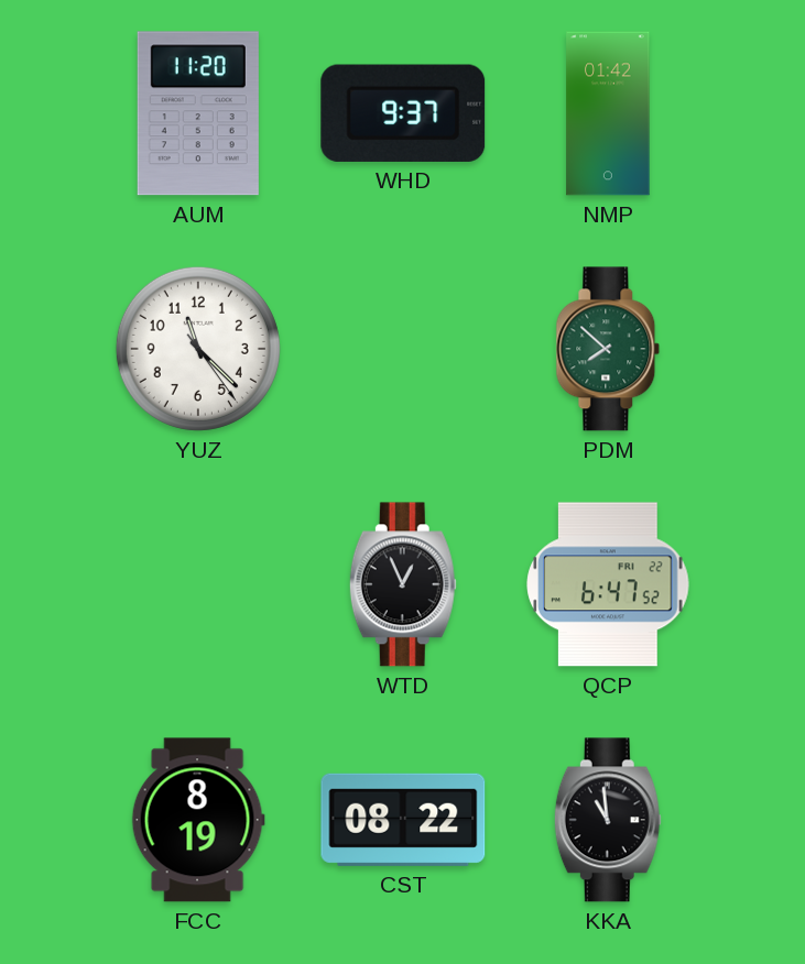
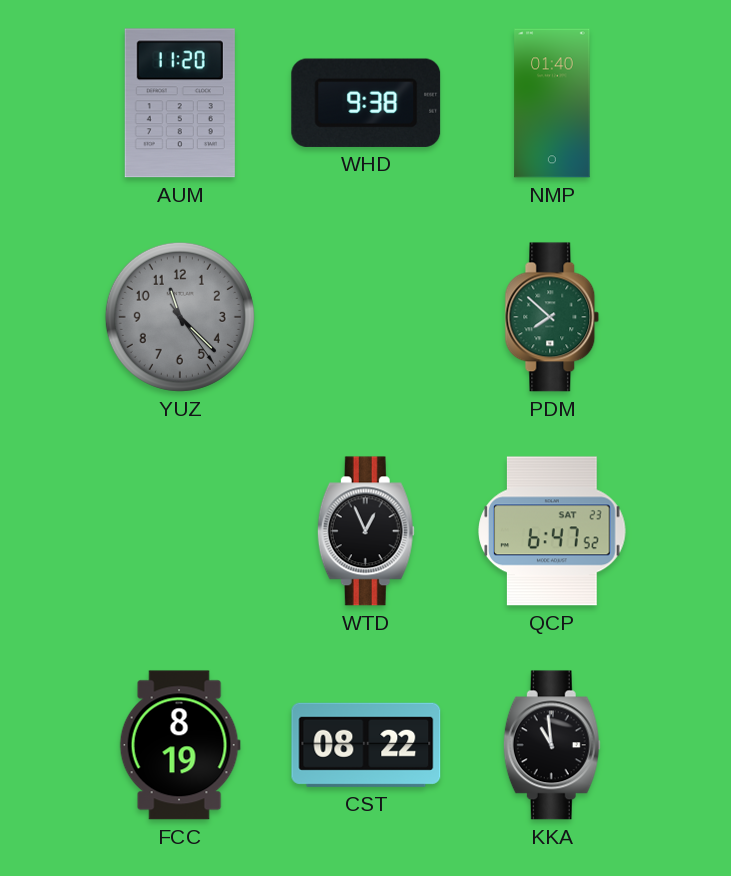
WHD: 9:37 -> 9:38
NMP: 01:42 -> 01:40
YUZ dial: white -> grey
QCP date: FRI 22 -> SAT 23
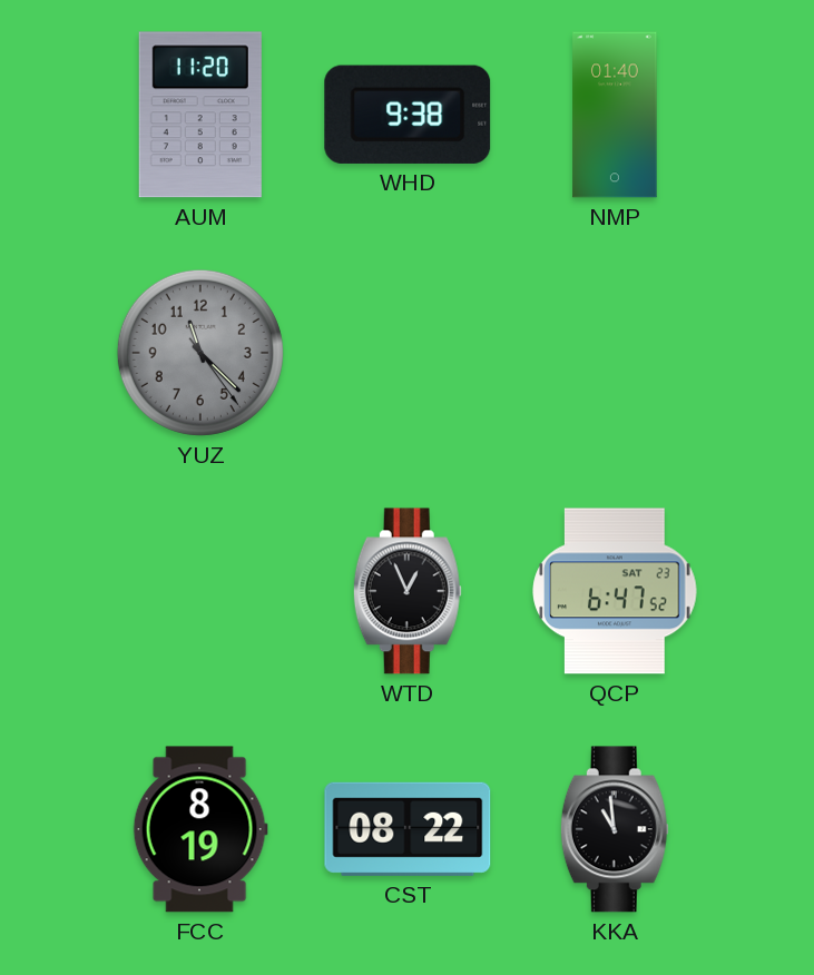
PDM: 7:52 -> none
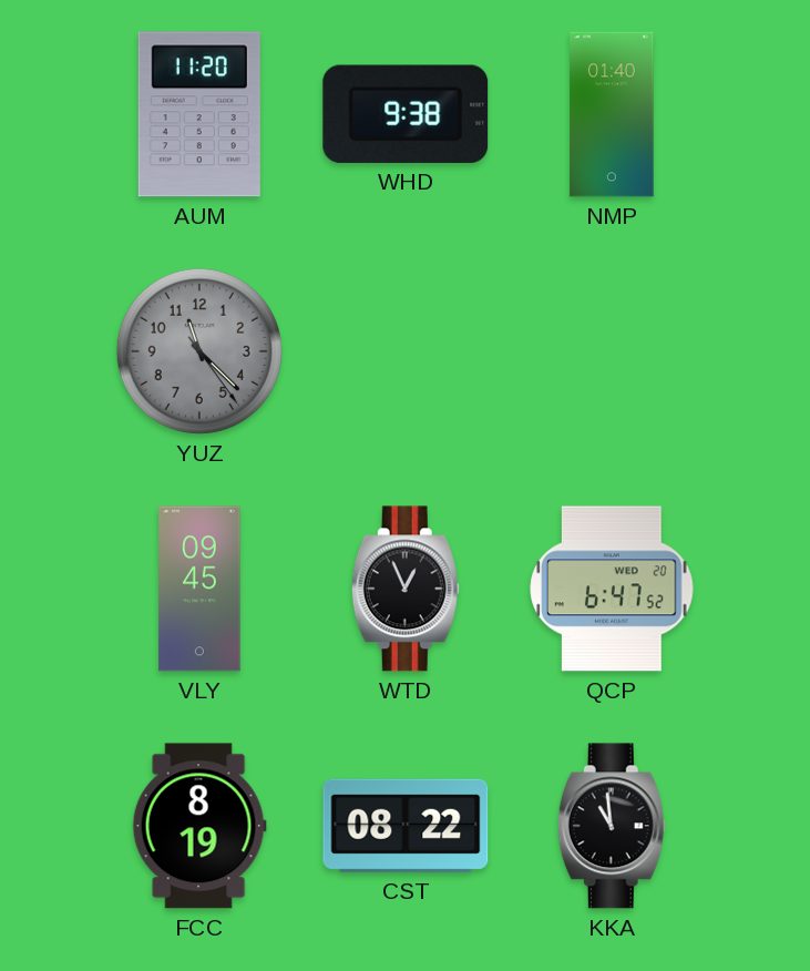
VLY: none -> 09:45
QCP date: SAT 23 -> WED 20
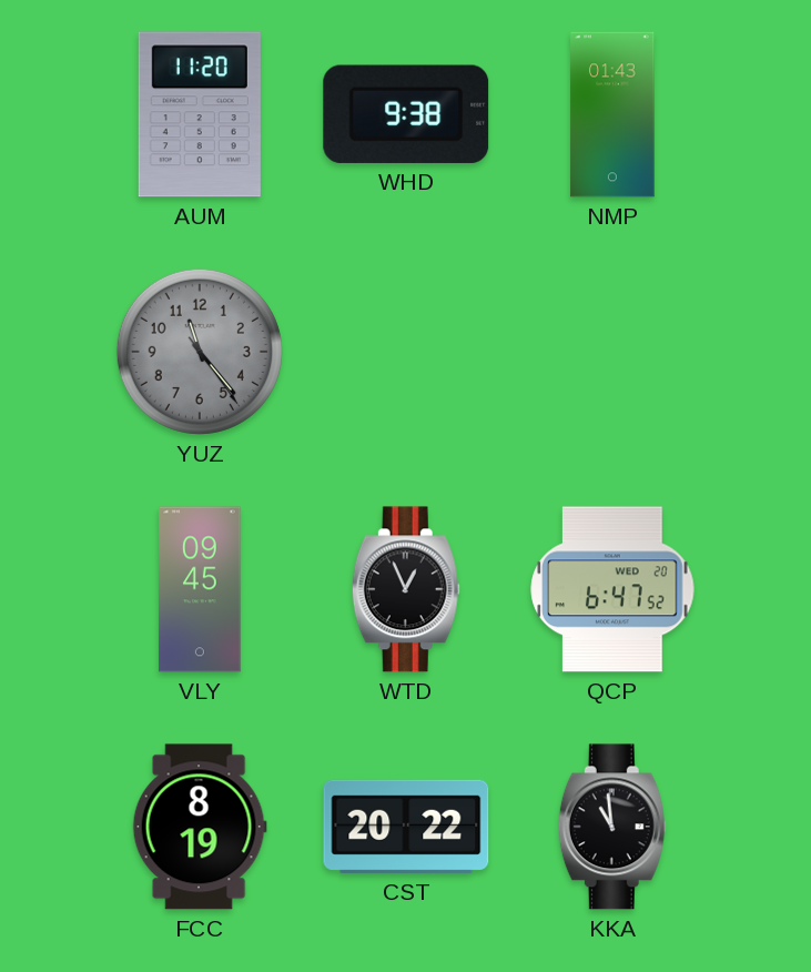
NMP: 01:40 -> 01:43
YUZ: 11:22 -> 11:23
CST: 08:22 -> 20:22
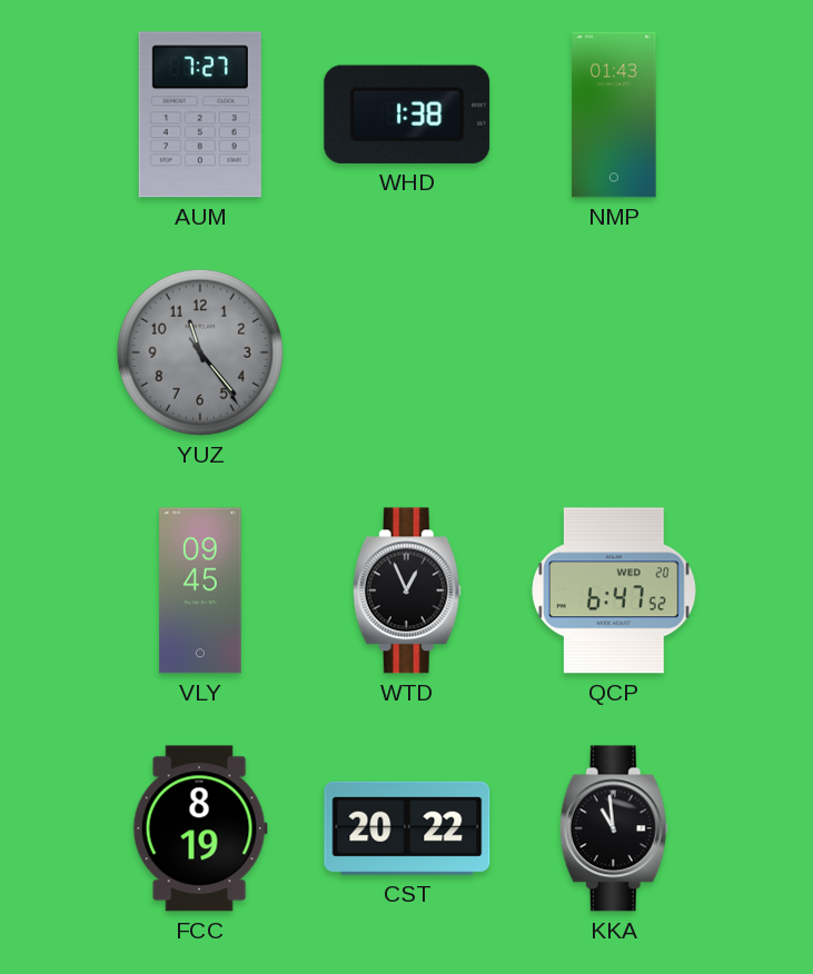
AUM: 11:20 -> 7:27
WHD: 9:38 -> 1:38
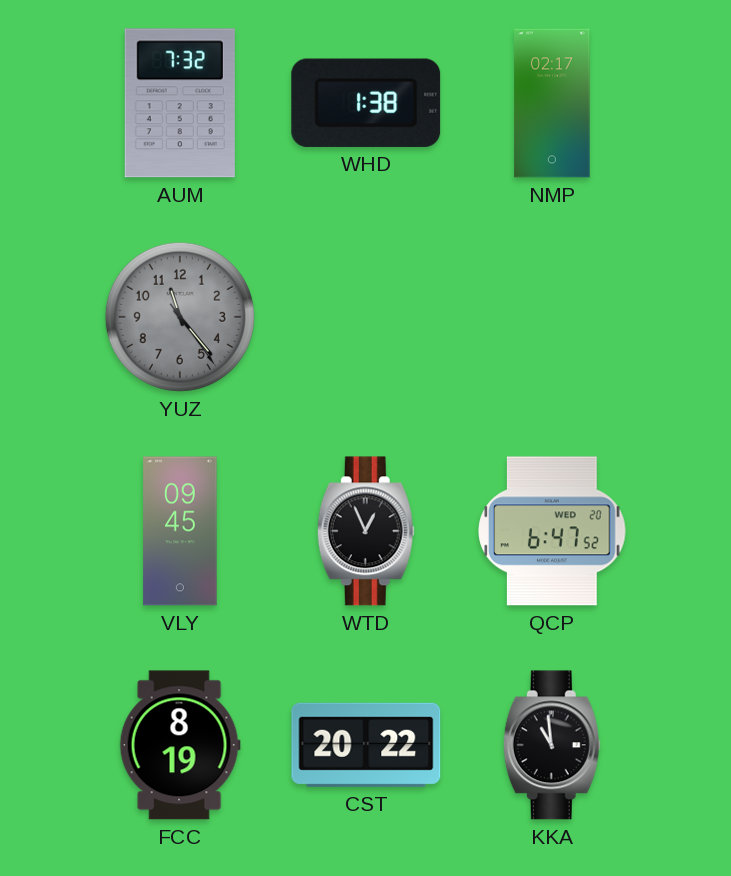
AUM: 7:27 -> 7:32
NMP: 01:43 -> 02:17
